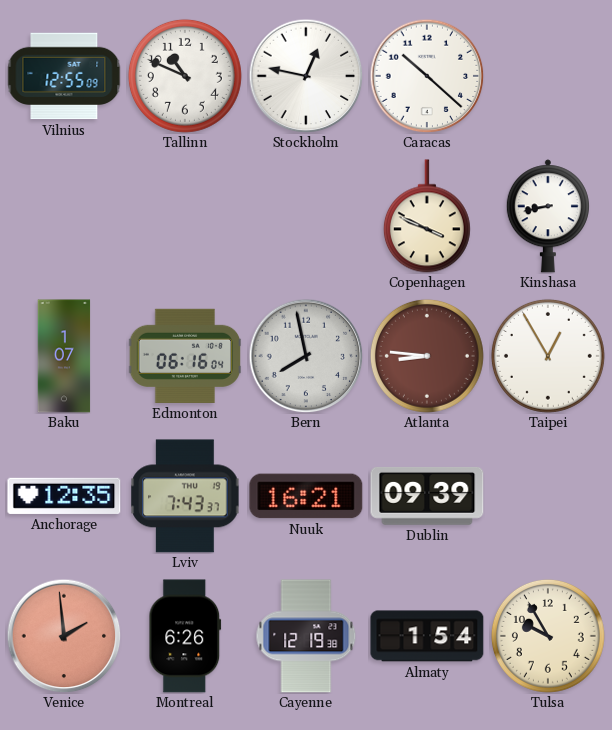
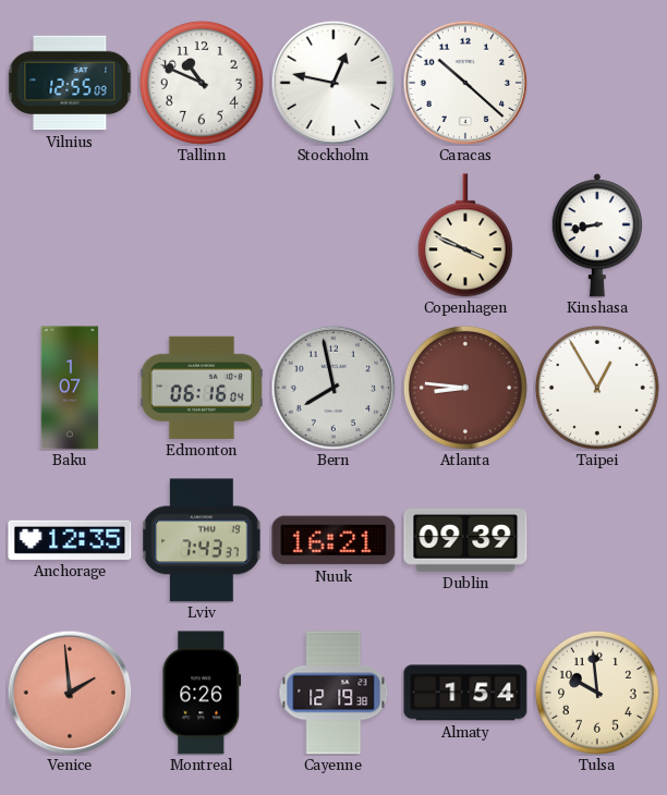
Tulsa: 9:55 -> 9:59
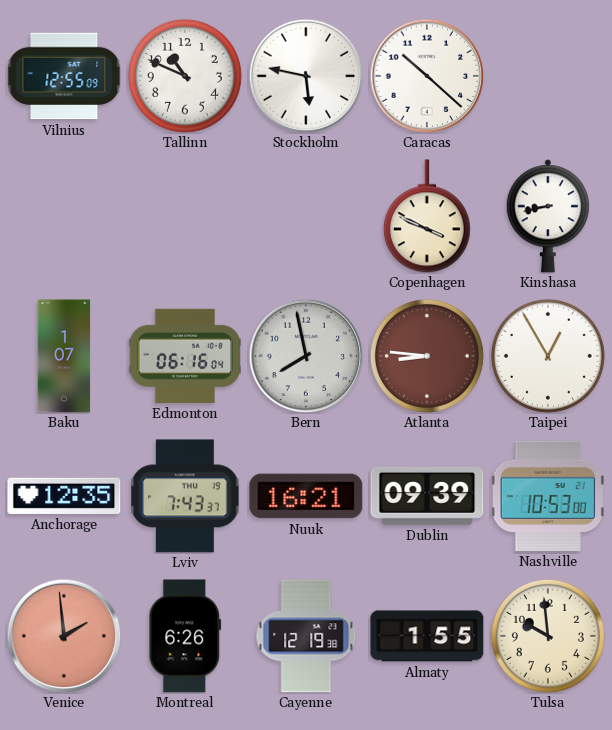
Stockholm: 12:47 -> 5:47
Nashville: none -> 10:53
Almaty: 1:54 -> 1:55
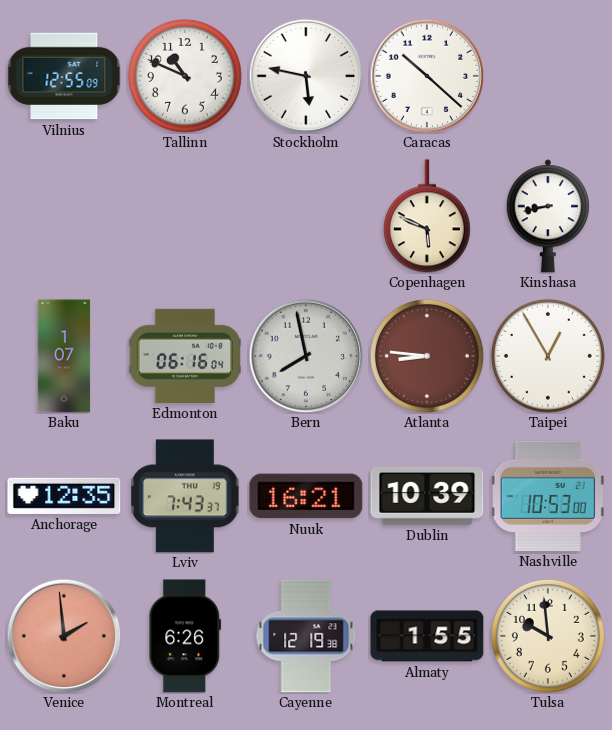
Copenhagen: 3:49 -> 5:49
Dublin: 09:39 -> 10:39
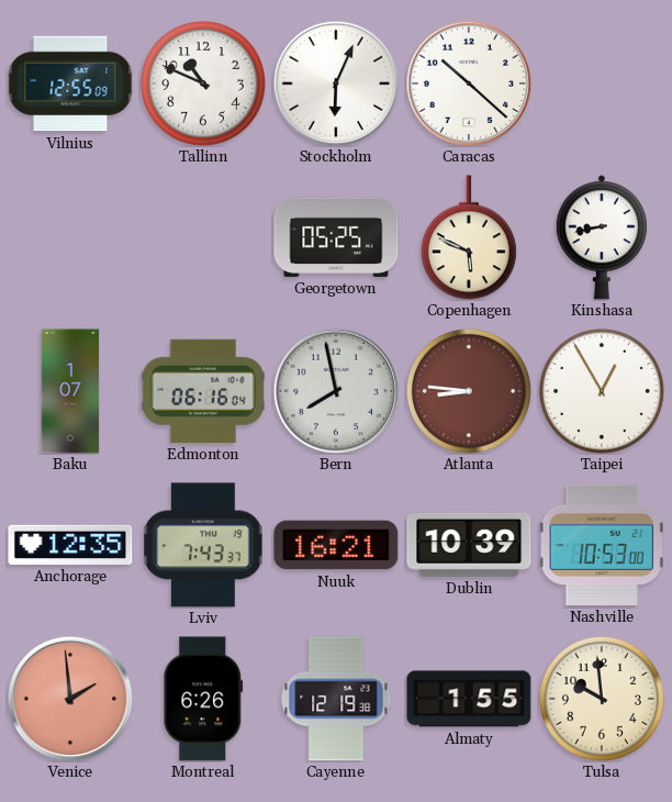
Stockholm: 5:47 -> 6:04
Georgetown: none -> 05:25
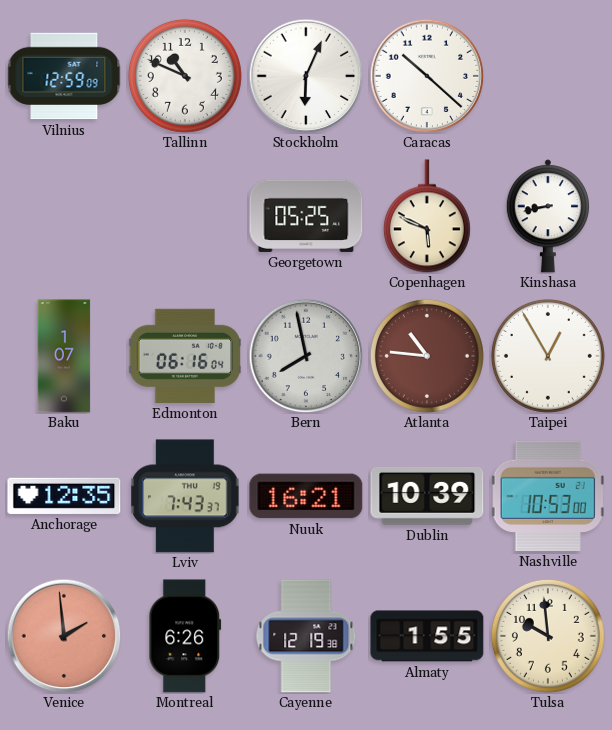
Vilnius: 12:55 -> 12:59
Atlanta: 8:46 -> 10:46
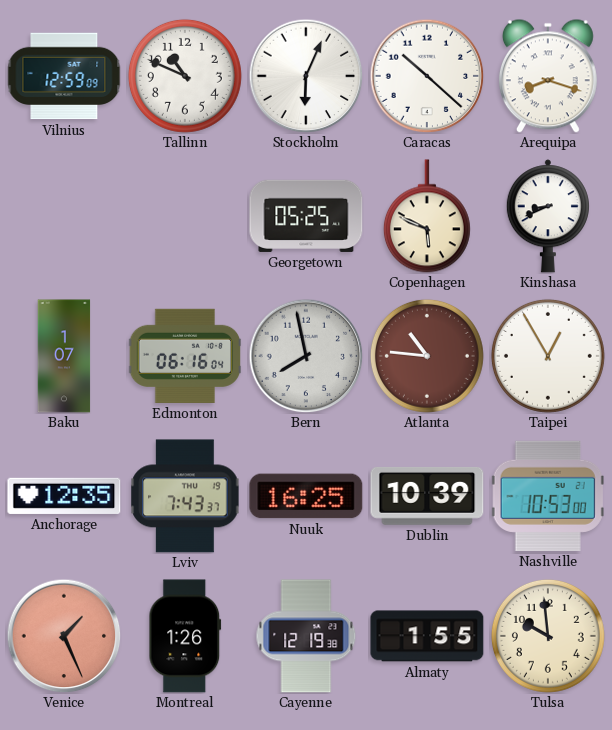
Arequipa: none -> 8:18
Kinshasa: 8:43 -> 8:41
Nuuk: 16:21 -> 16:25
Venice: 1:59 -> 1:26
Montreal: 6:26 -> 1:26
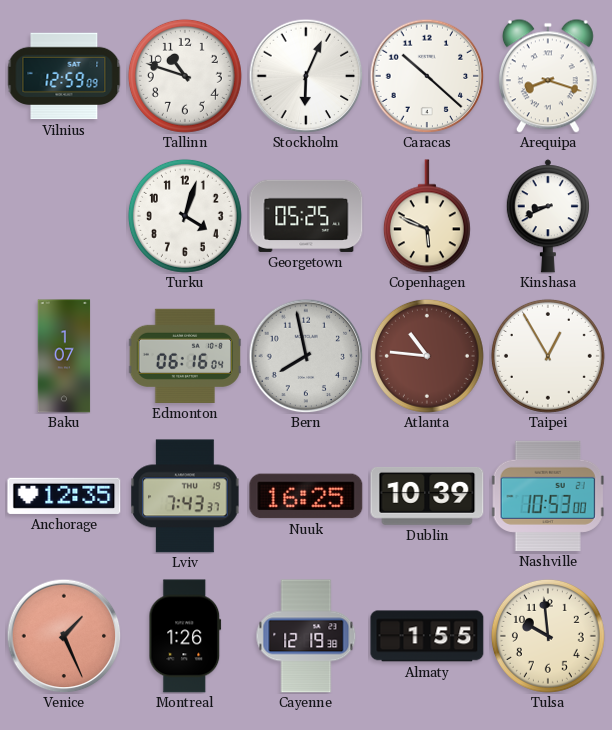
Tallinn: 10:49 -> 10:48
Turku: none -> 4:03
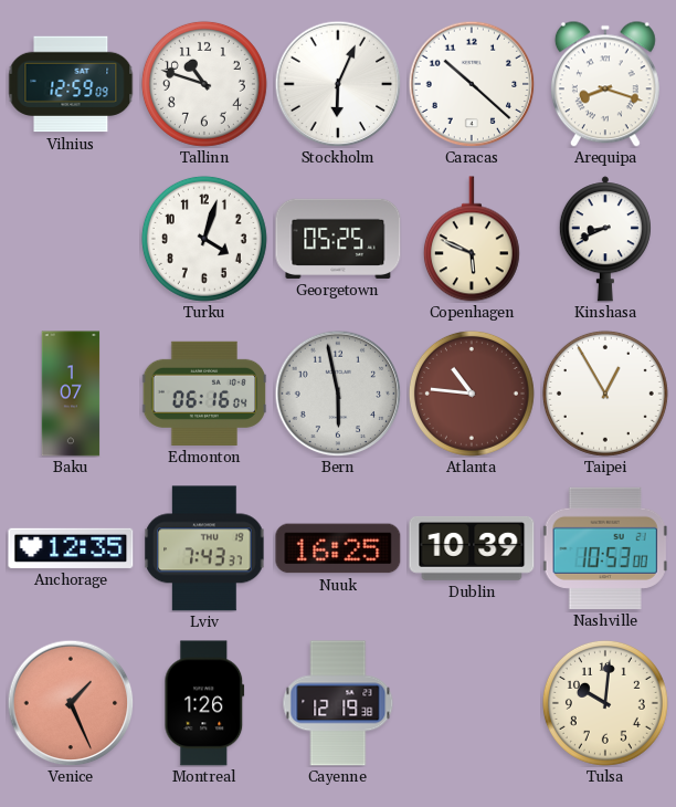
Bern: 7:58 -> 5:58
Almaty: 1:55 -> none
Tulsa: 9:59 -> 10:01
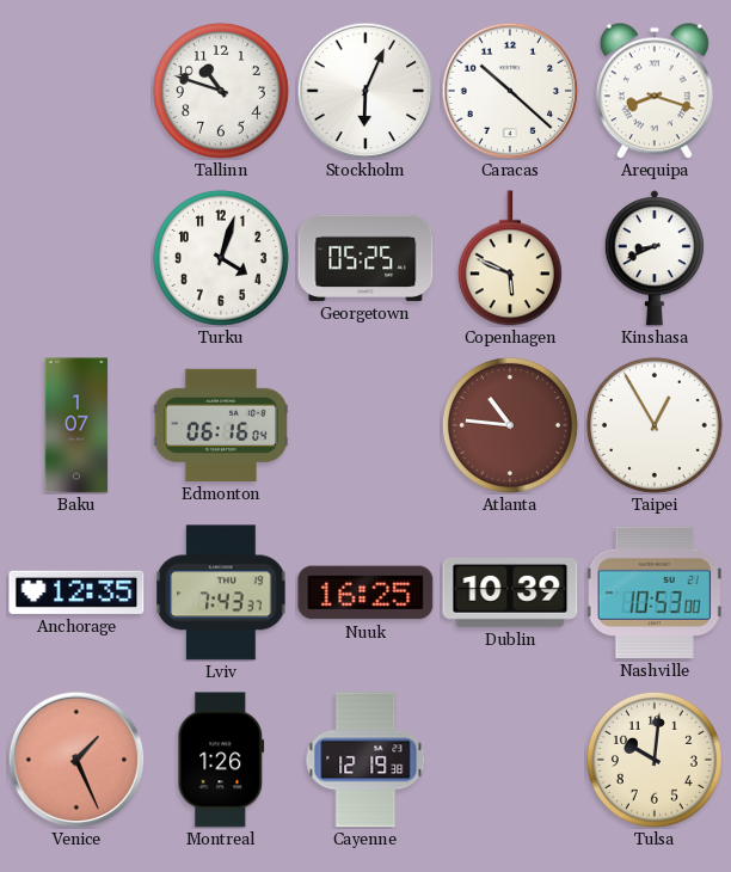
Vilnius: 12:59 -> none
Bern: 5:58 -> none
